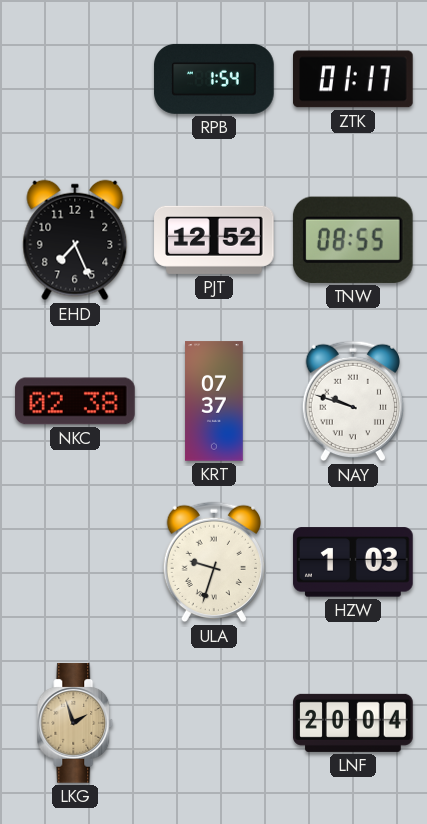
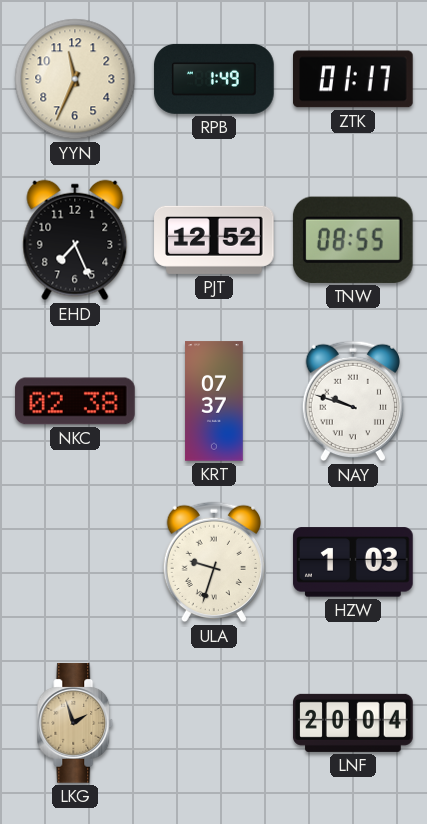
YYN: none -> 11:34
RPB: 1:54 -> 1:49
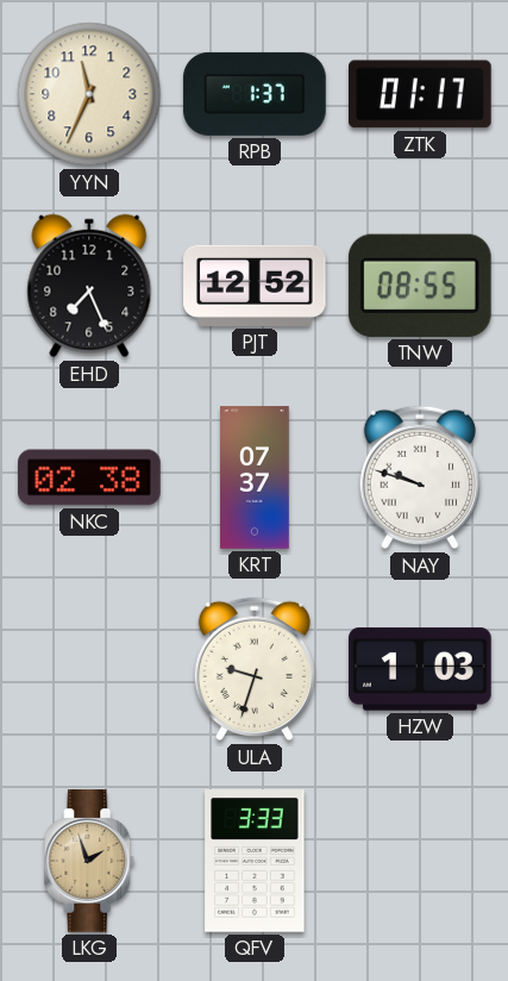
RPB: 1:49 -> 1:37
QFV: none -> 3:33
LNF: 20:04 -> none
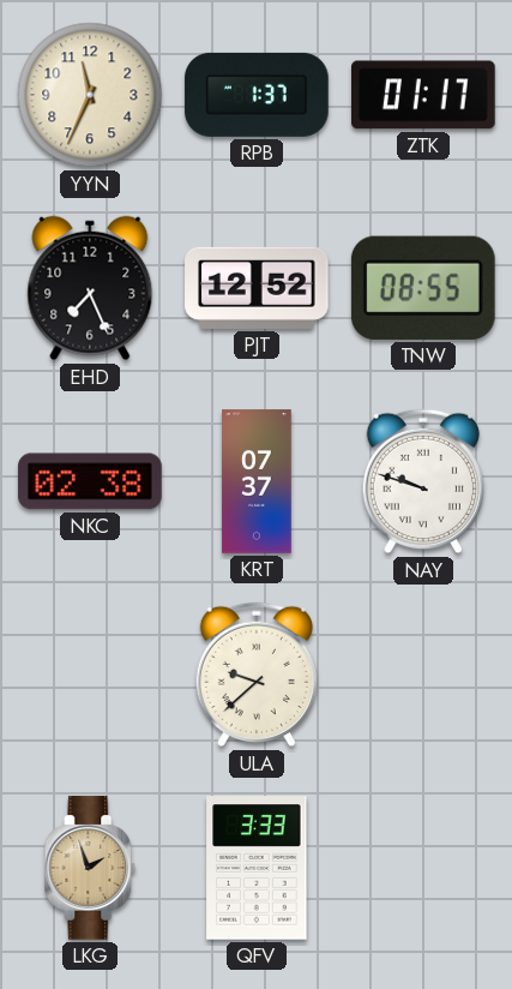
ULA: 9:33 -> 9:38
HZW: 1:03 -> none
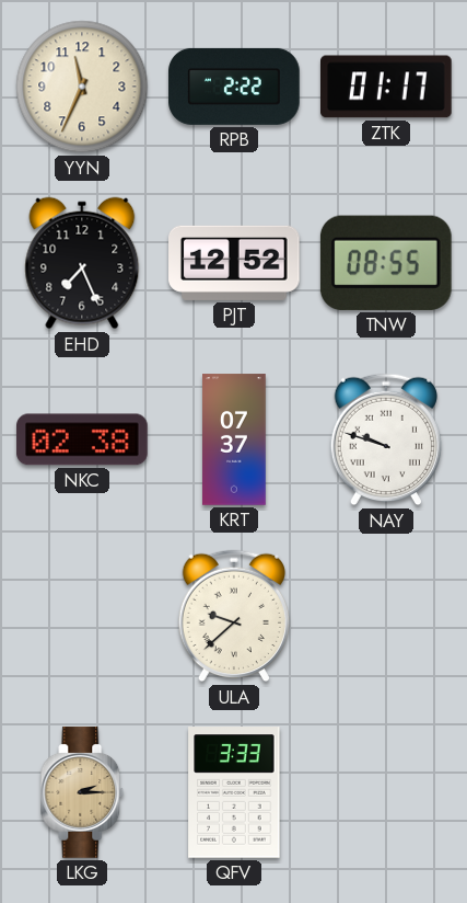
RPB: 1:37 -> 2:22
LKG: 1:57 -> 2:15
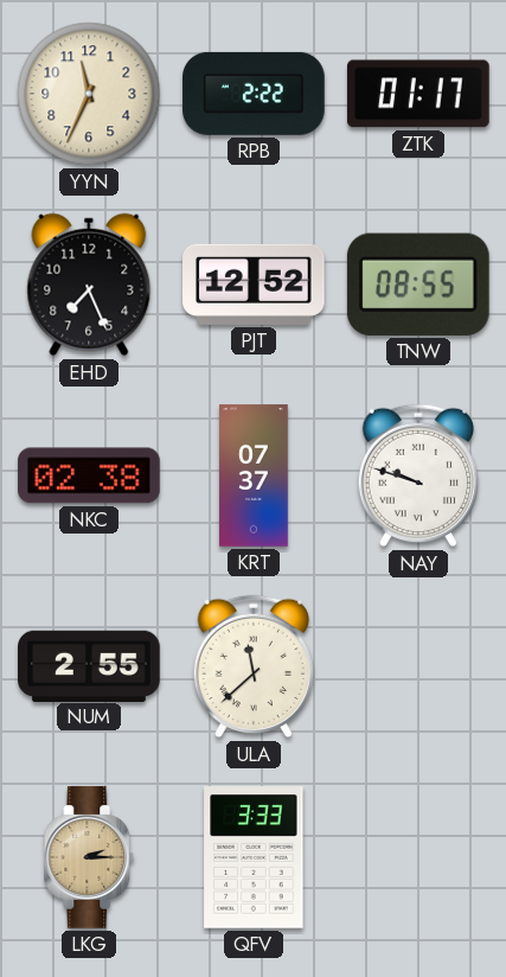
NUM: none -> 2:55
ULA: 9:38 -> 11:38
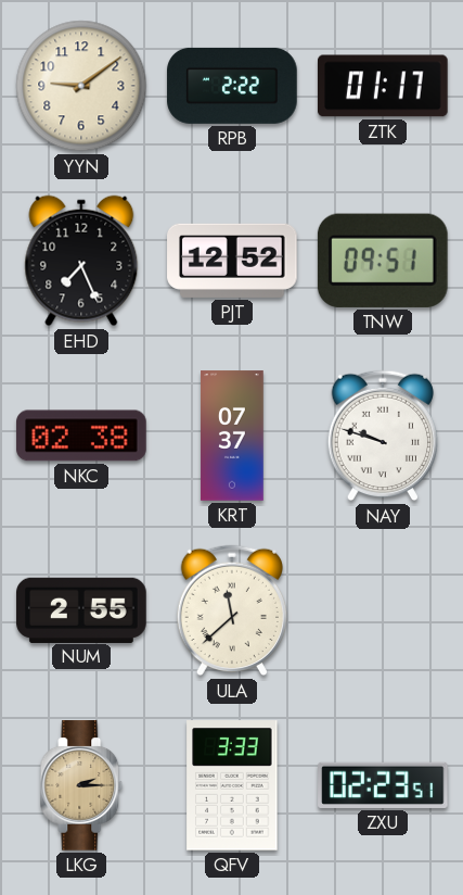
YYN: 11:34 -> 9:09
TNW: 08:55 -> 09:51
ZXU: none -> 02:23
